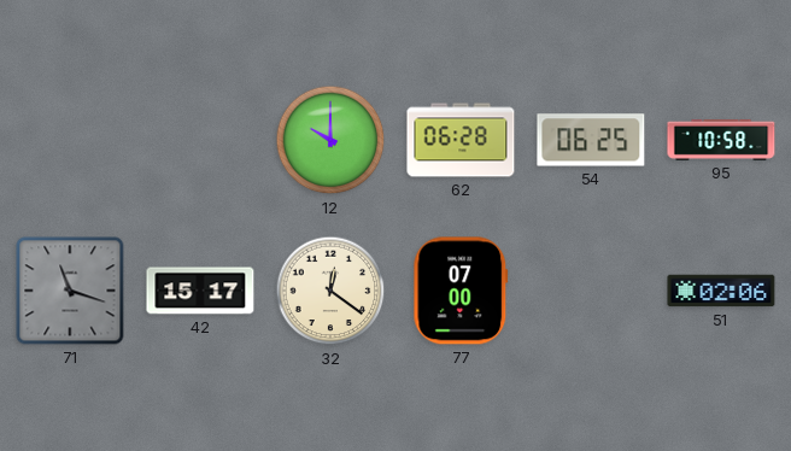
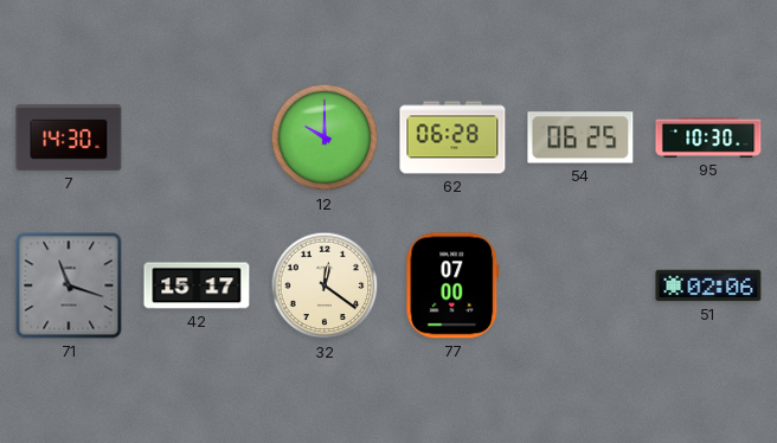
7: none -> 14:30
95: 10:58 -> 10:30
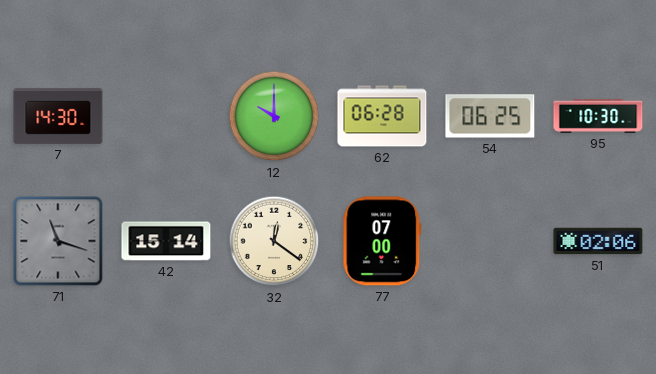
42: 15:17 -> 15:14
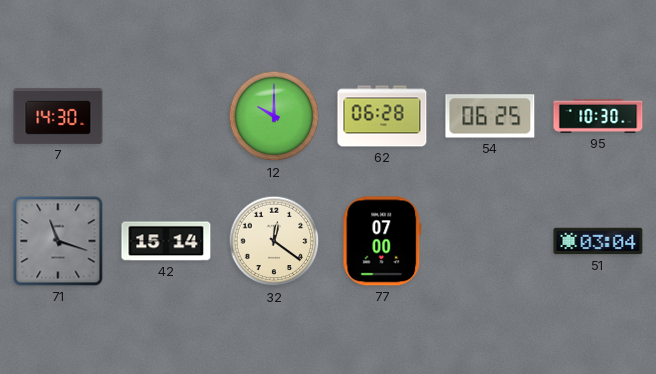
51: 02:06 -> 03:04
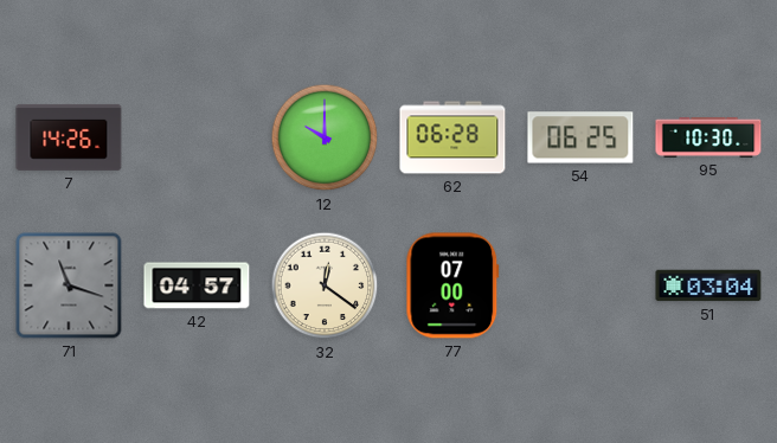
7: 14:30 -> 14:26
42: 15:14 -> 04:57
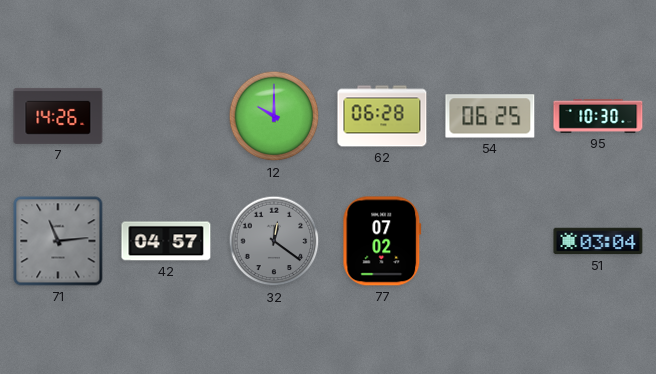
71: 11:18 -> 11:14
32 dial: cream -> grey
77: 07:00 -> 07:02
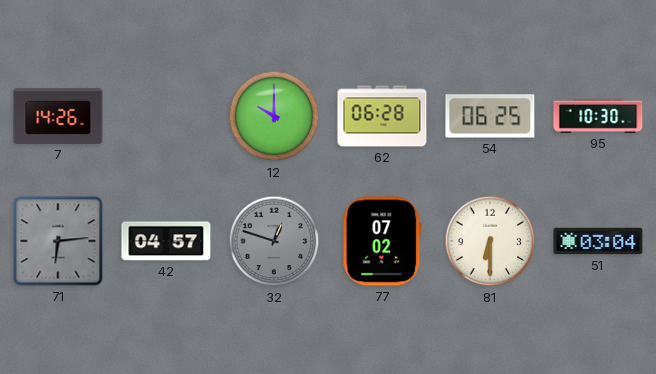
71: 11:14 -> 6:14
32: 12:21 -> 12:48
81: none -> 6:30
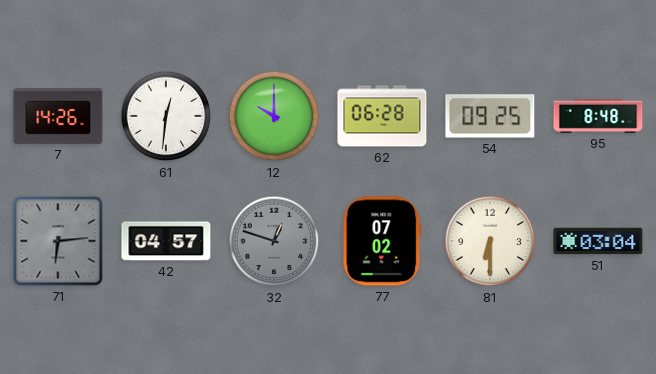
61: none -> 12:31
54: 06:25 -> 09:25
95: 10:30 -> 8:48
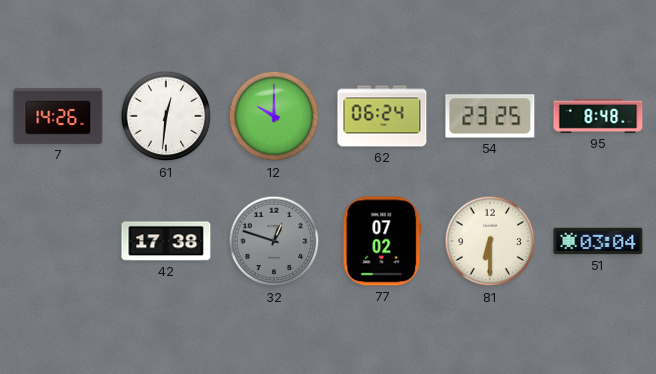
62: 06:28 -> 06:24
54: 09:25 -> 23:25
71: 6:14 -> none
42: 04:57 -> 17:38
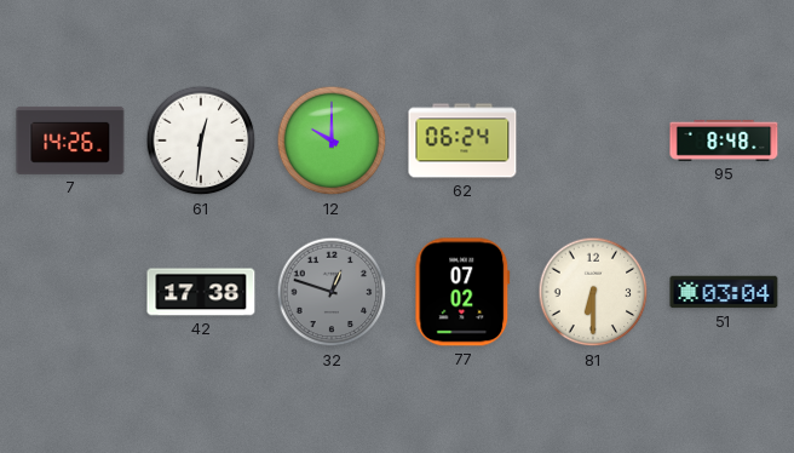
54: 23:25 -> none
